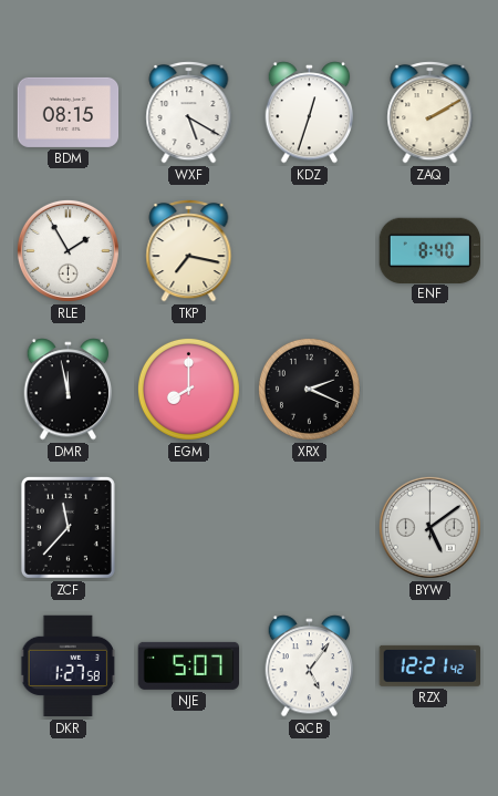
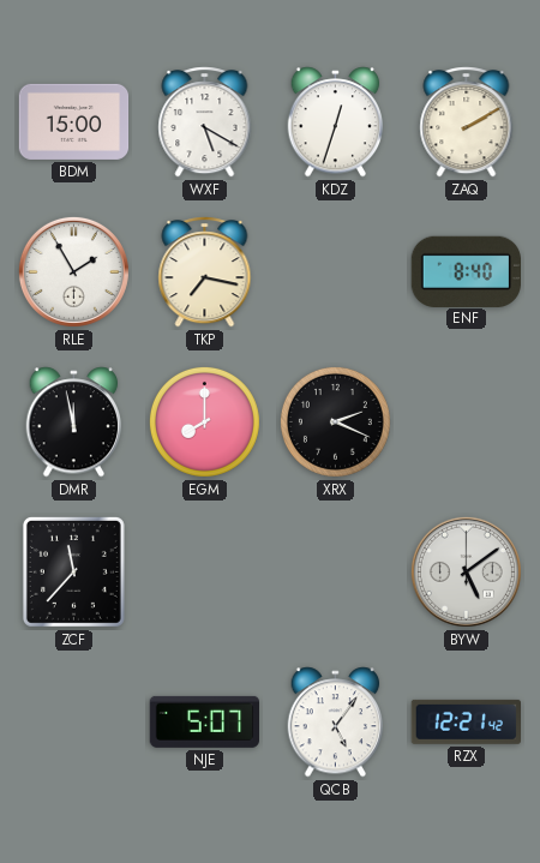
BDM: 08:15 -> 15:00
DKR: 1:27 -> none
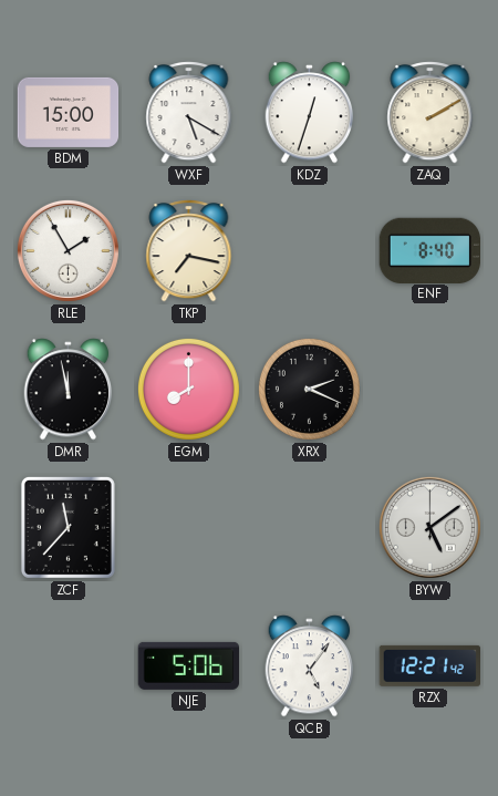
NJE: 5:07 -> 5:06
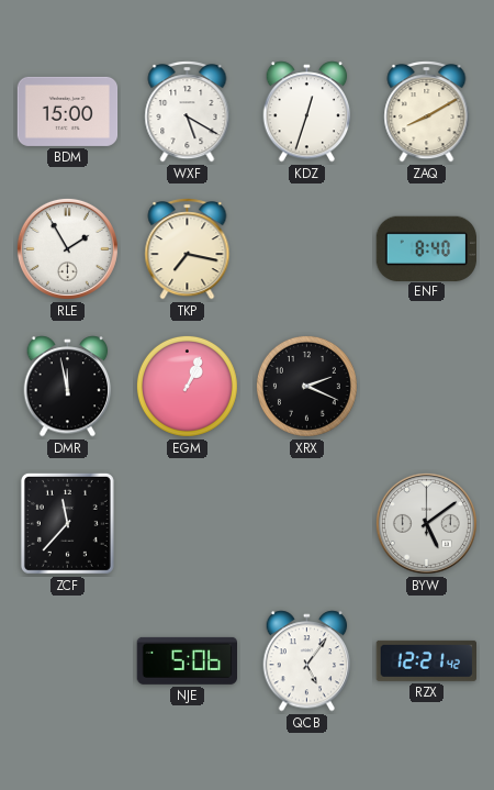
ZAQ: 2:10 -> 8:10
EGM: 8:00 -> 1:04
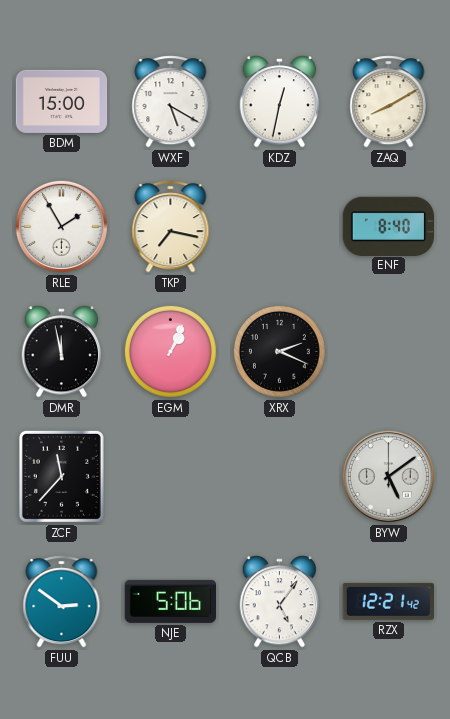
KDZ: 12:33 -> 12:32
FUU: none -> 2:51
